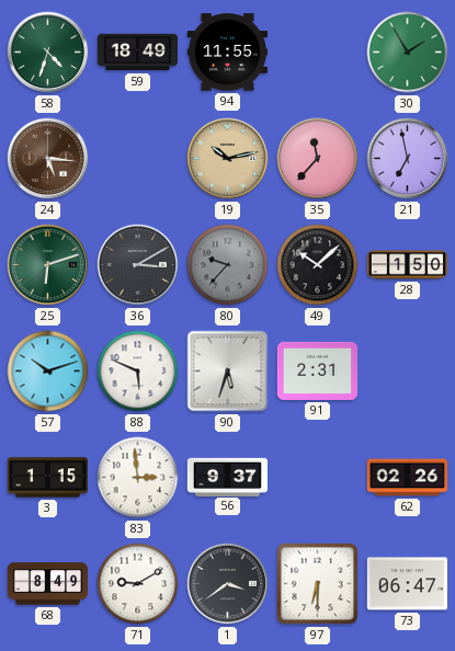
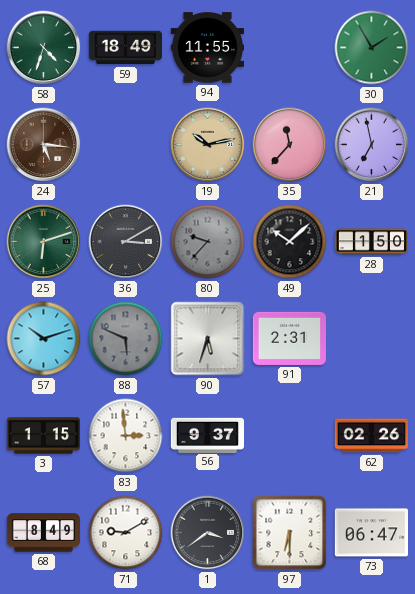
88 dial: white -> grey
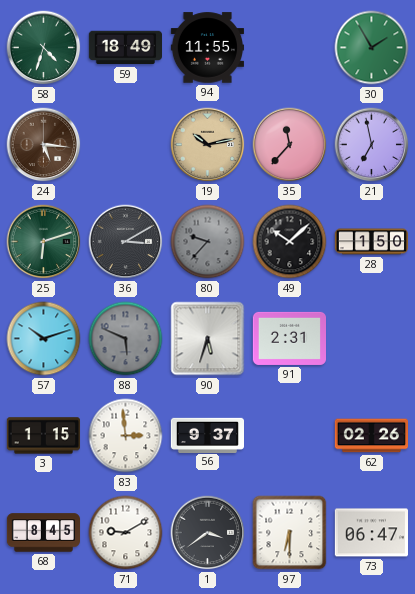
68: 8:49 -> 8:45
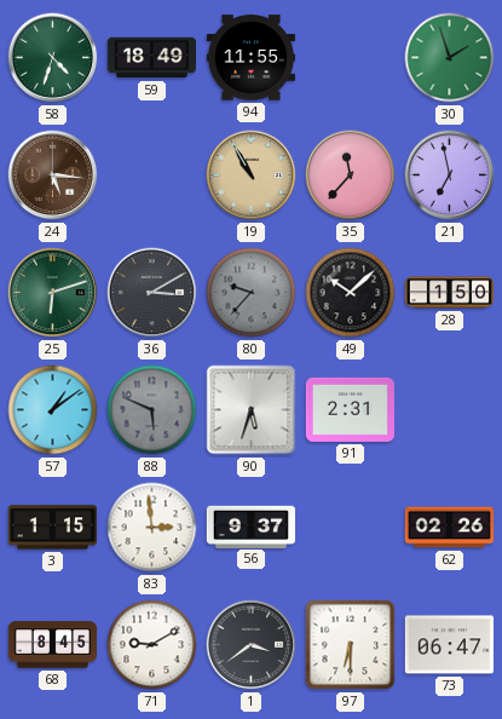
30: 1:55 -> 1:57
19: 10:13 -> 10:55
57: 10:12 -> 1:09
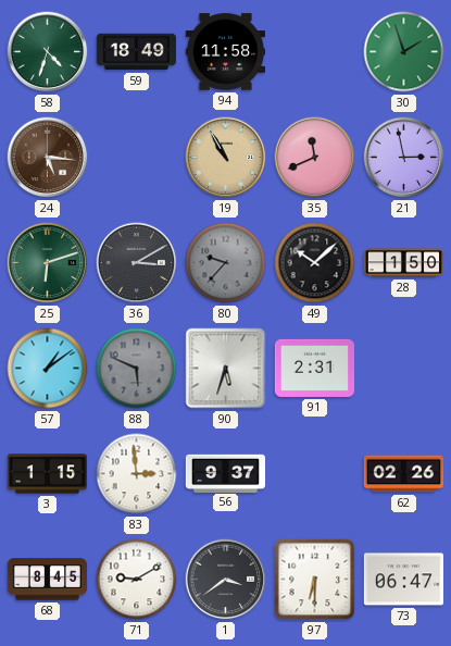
94: 11:55 -> 11:58
35: 11:37 -> 11:41
21: 6:58 -> 2:58
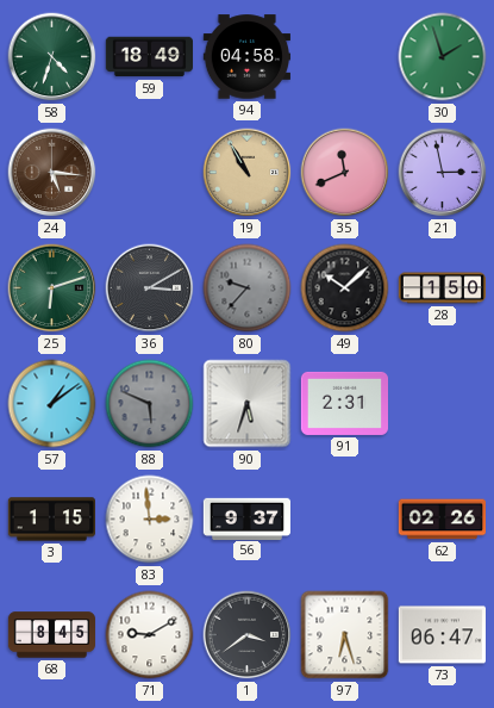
94: 11:58 -> 04:58
97: 6:30 -> 6:27
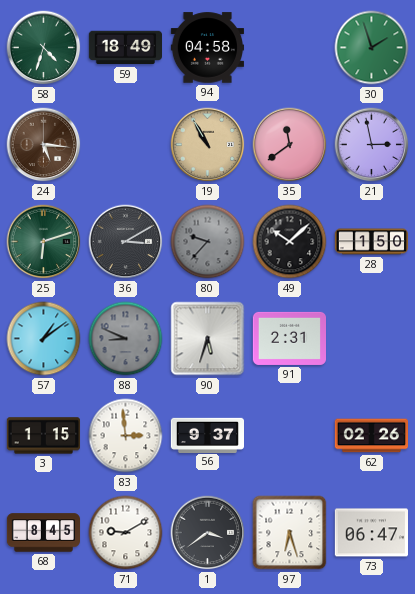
35: 11:41 -> 11:39
88: 5:49 -> 8:49
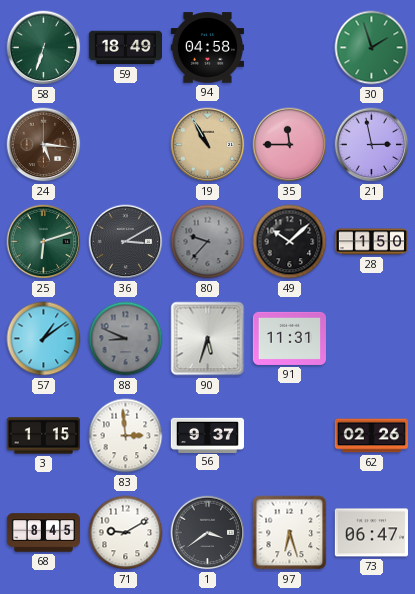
58: 4:33 -> 6:33
35: 11:39 -> 11:45
91: 2:31 -> 11:31
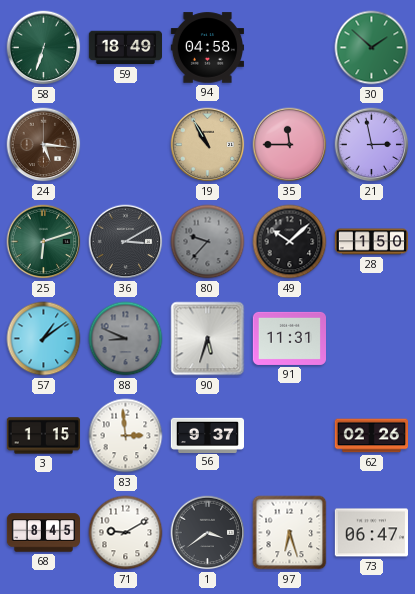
30: 1:57 -> 1:52
